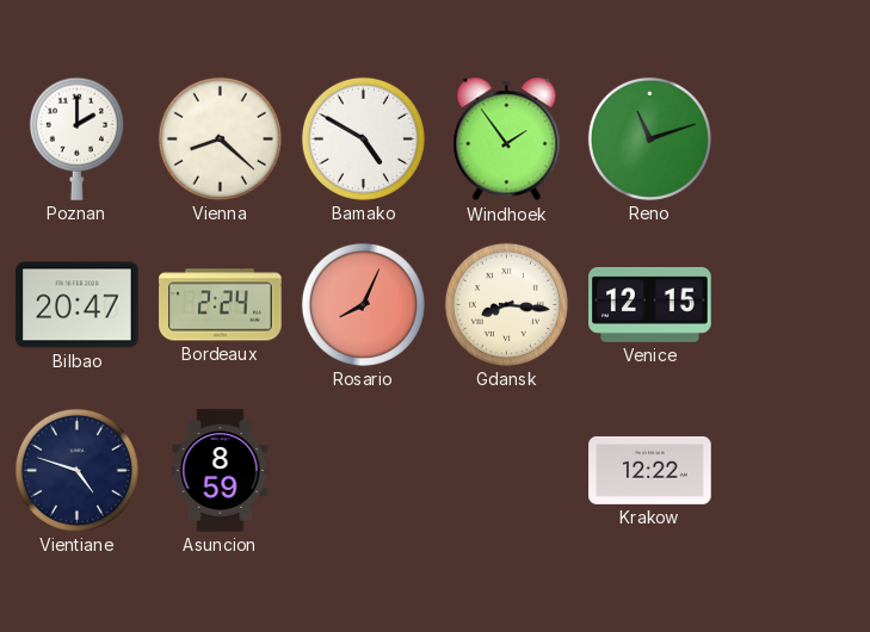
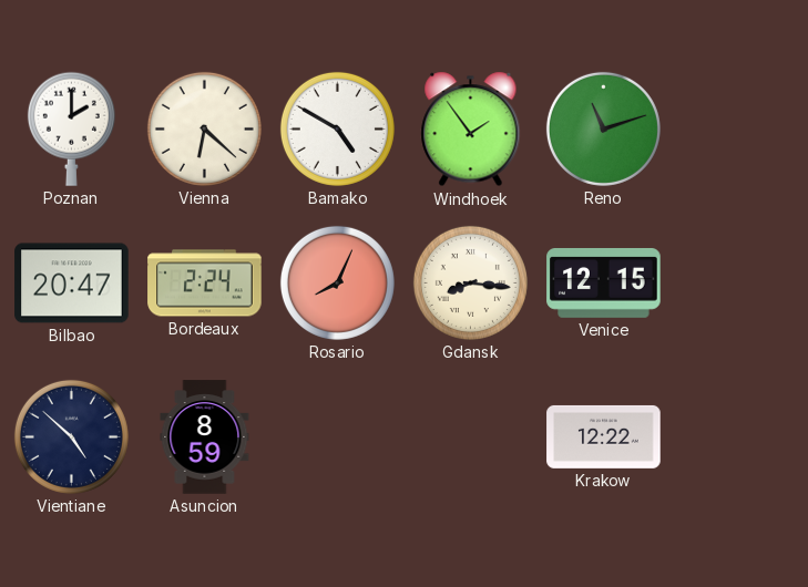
Vienna: 8:22 -> 6:22
Vientiane: 4:48 -> 4:52
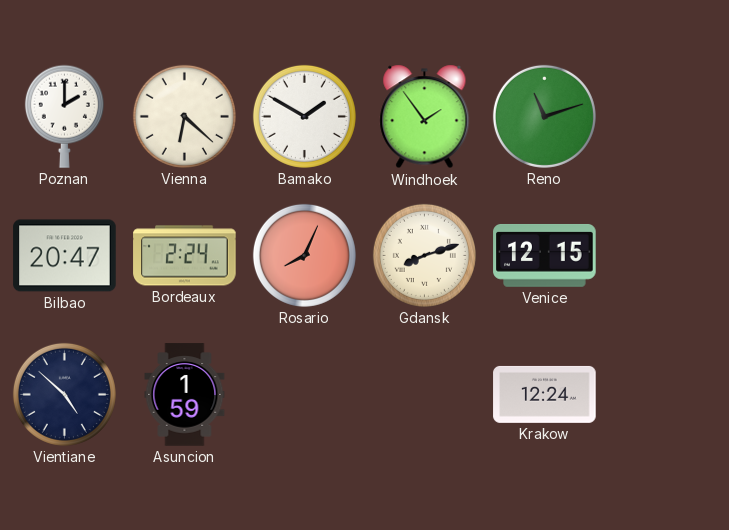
Bamako: 4:50 -> 1:50
Gdansk: 8:16 -> 8:12
Asuncion: 8:59 -> 1:59
Krakow: 12:22 -> 12:24
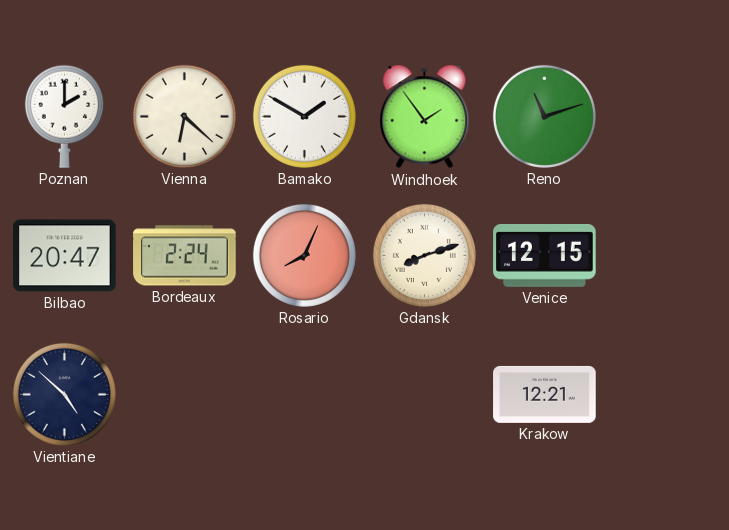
Asuncion: 1:59 -> none
Krakow: 12:24 -> 12:21
